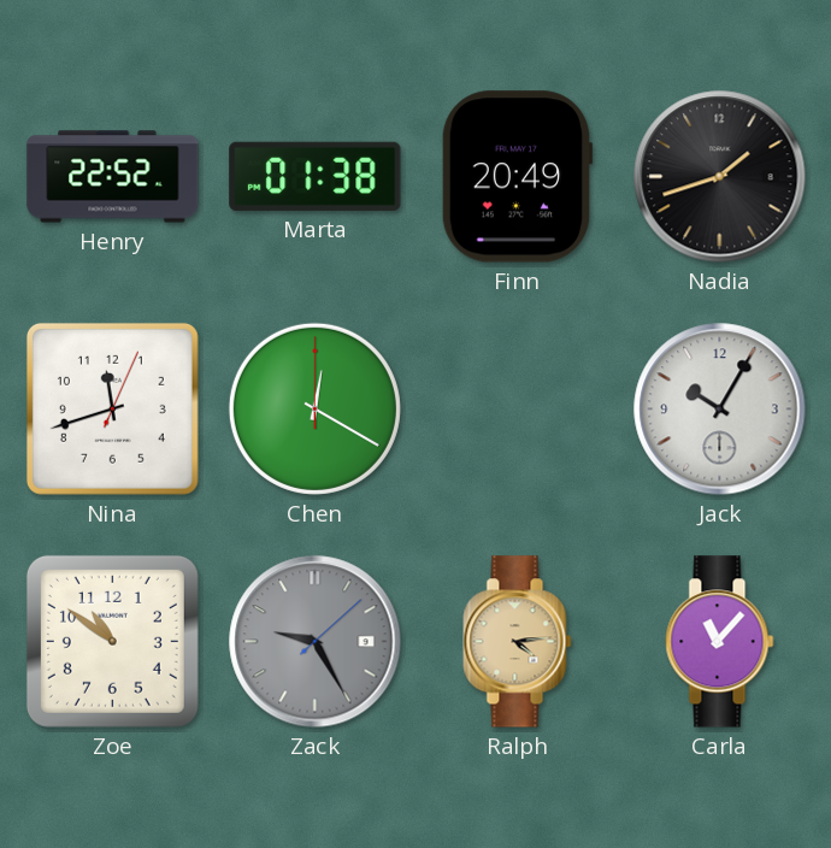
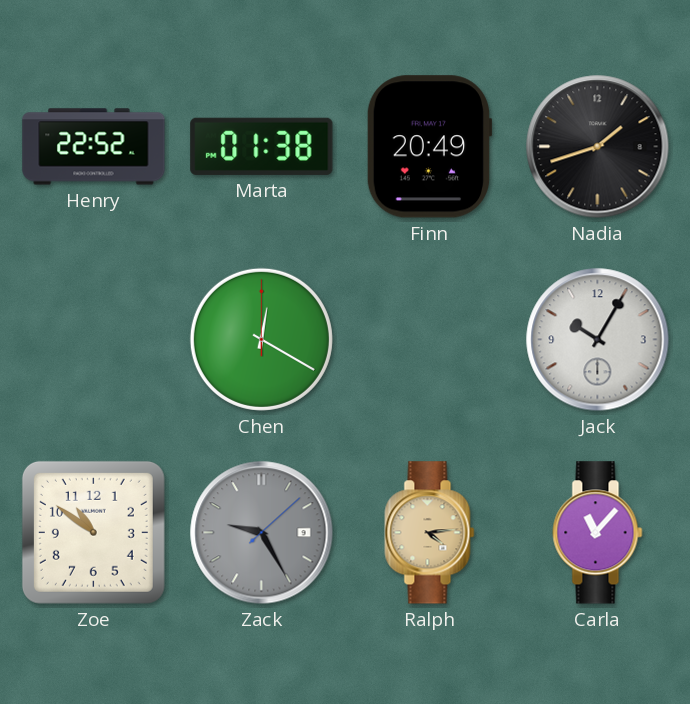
Nina: 11:42 -> none
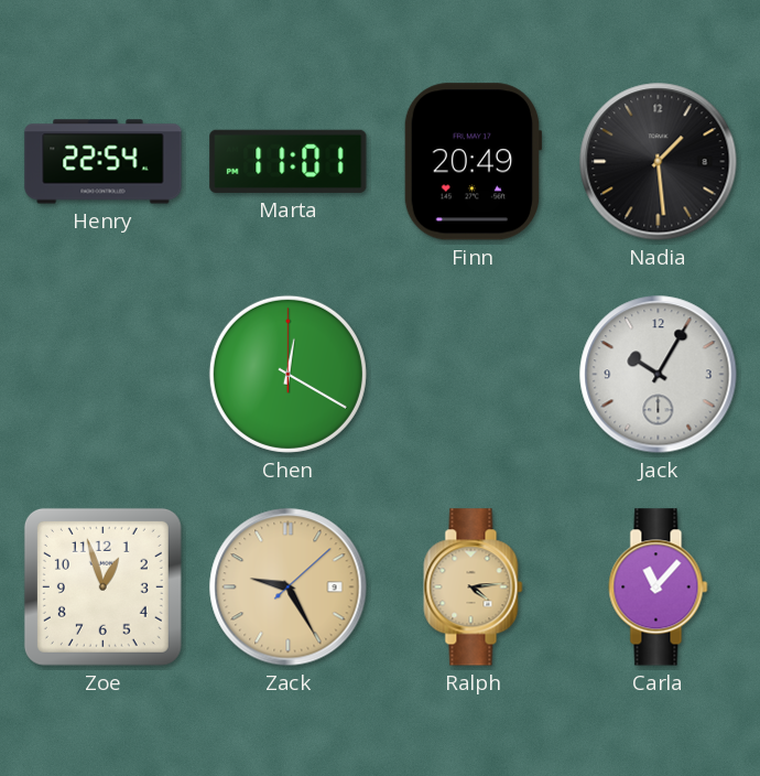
Henry: 22:52 -> 22:54
Marta: 01:38 -> 11:01
Nadia: 1:42 -> 1:29
Zoe: 10:51 -> 12:57
Zack dial: grey -> champagne
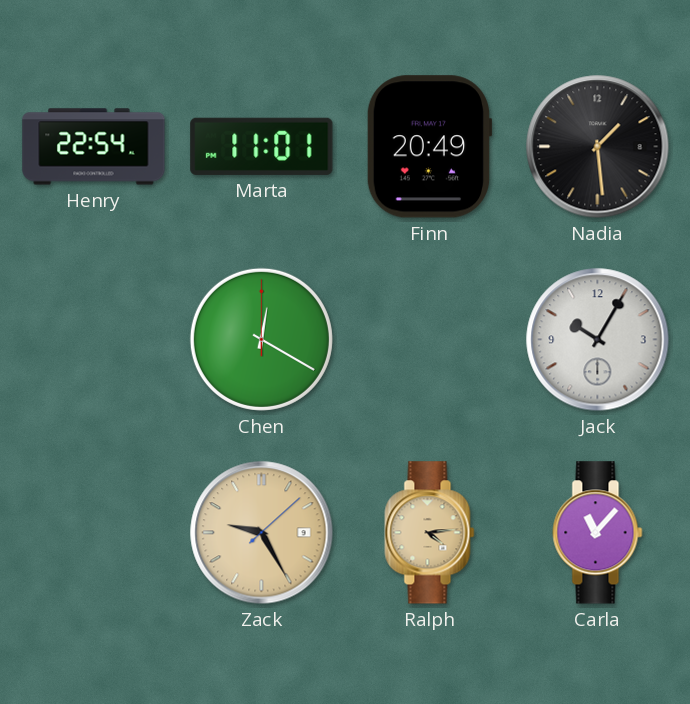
Zoe: 12:57 -> none
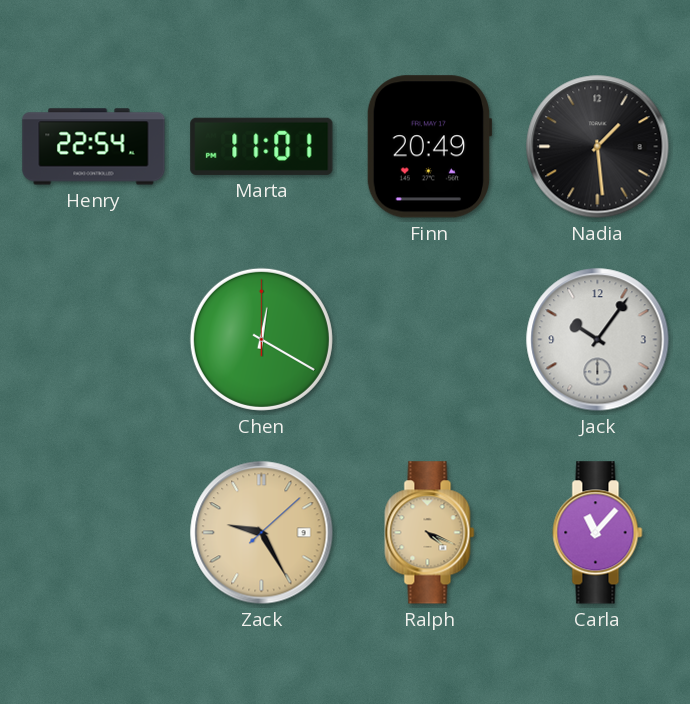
Jack: 10:05 -> 10:06
Ralph: 4:14 -> 4:19
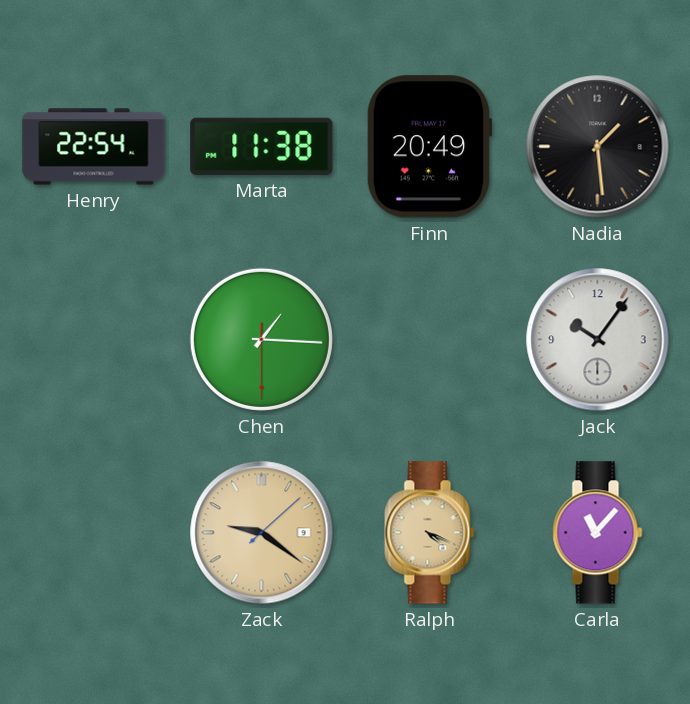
Marta: 11:01 -> 11:38
Chen: 12:20 -> 1:15
Zack: 9:25 -> 9:21
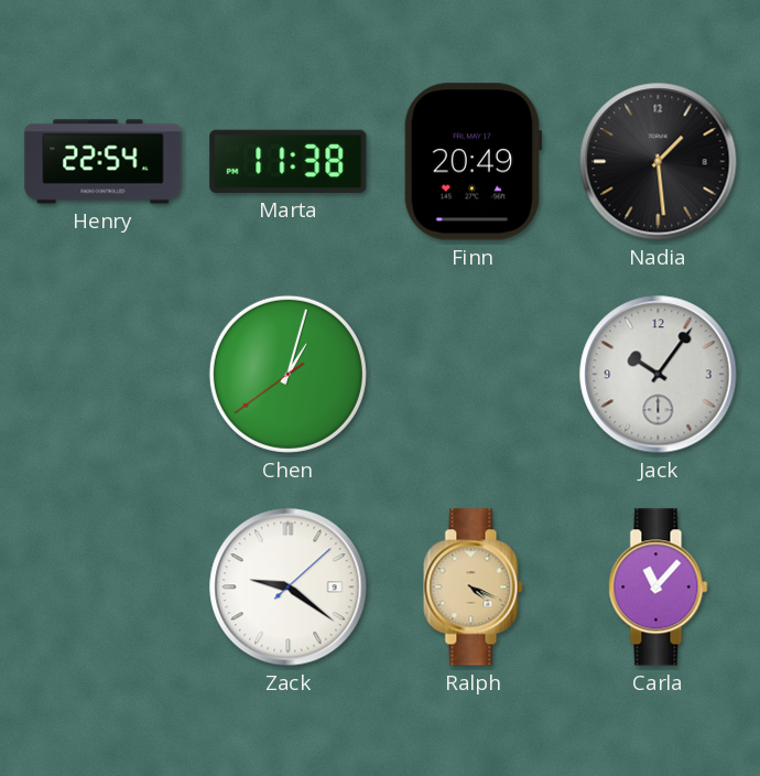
Chen: 1:15 -> 1:02
Zack dial: champagne -> white
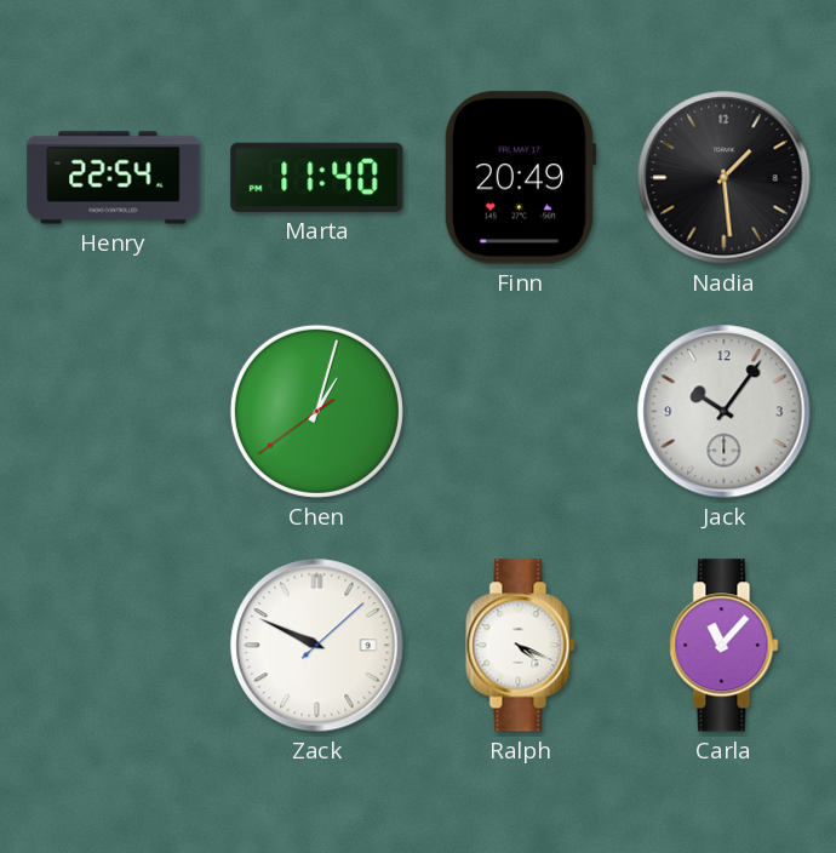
Marta: 11:38 -> 11:40
Zack: 9:21 -> 9:49
Ralph dial: champagne -> white
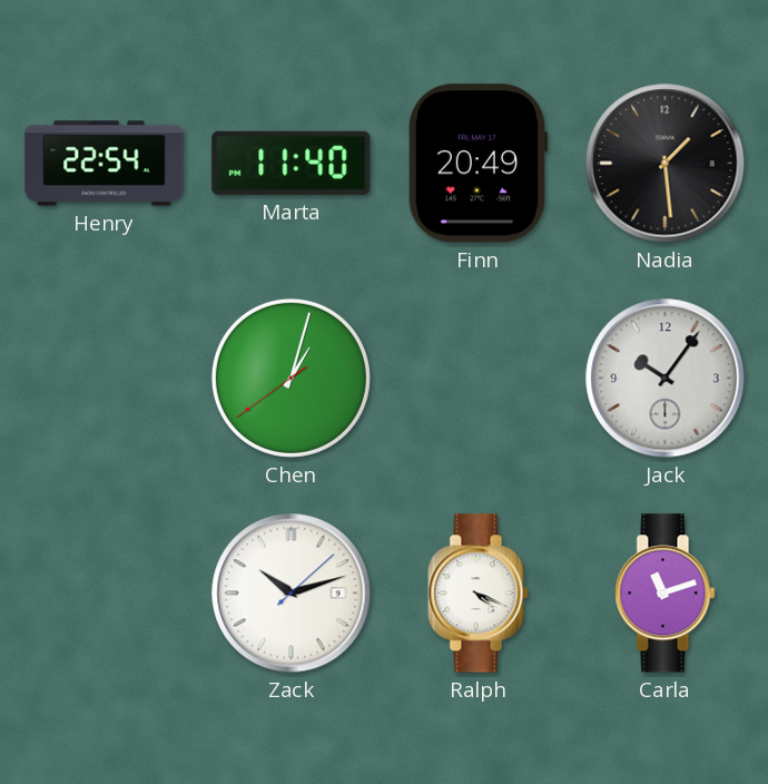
Zack: 9:49 -> 10:12
Carla: 11:07 -> 11:12
